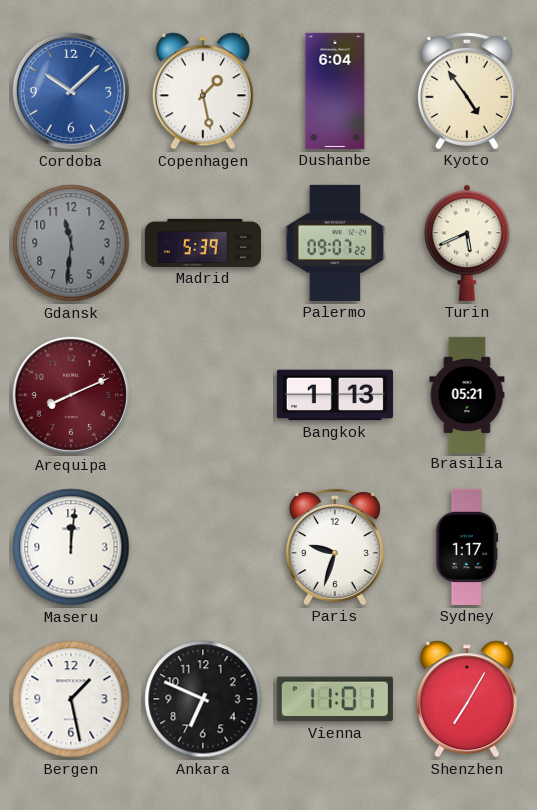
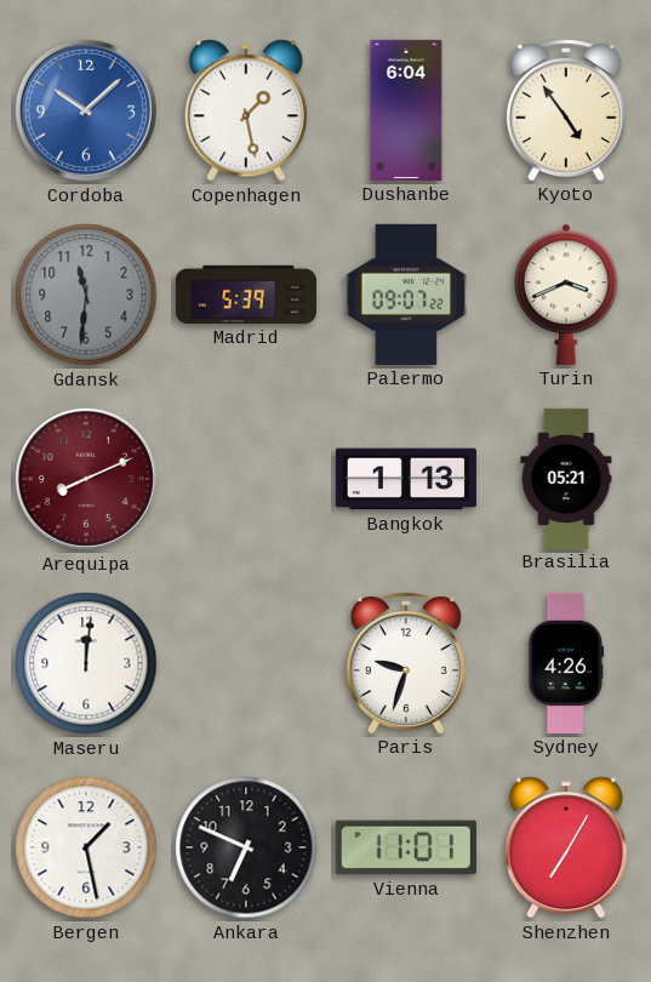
Turin: 5:41 -> 3:41
Sydney: 1:17 -> 4:26
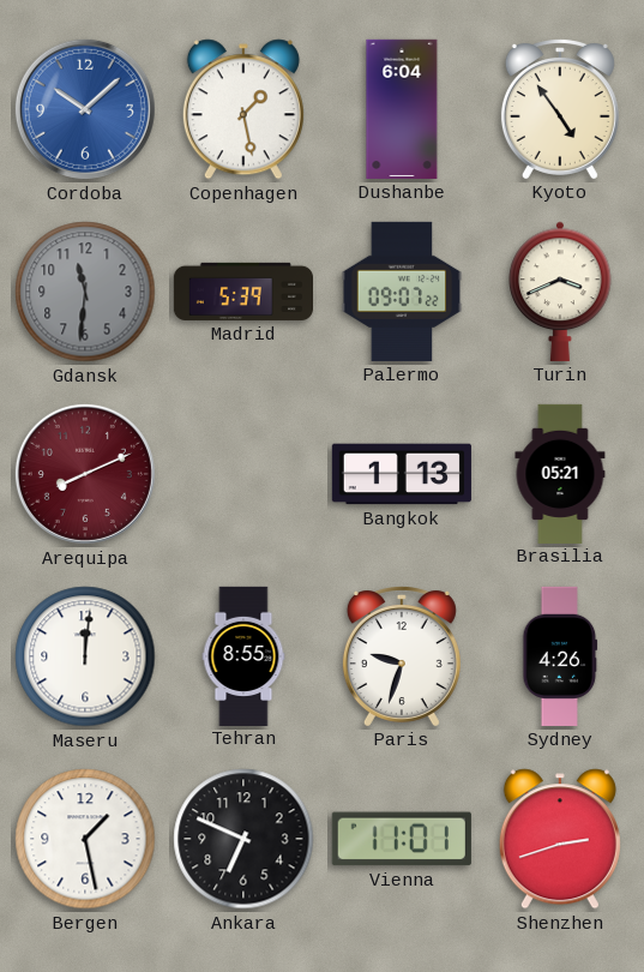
Tehran: none -> 8:55
Shenzhen: 7:05 -> 2:42
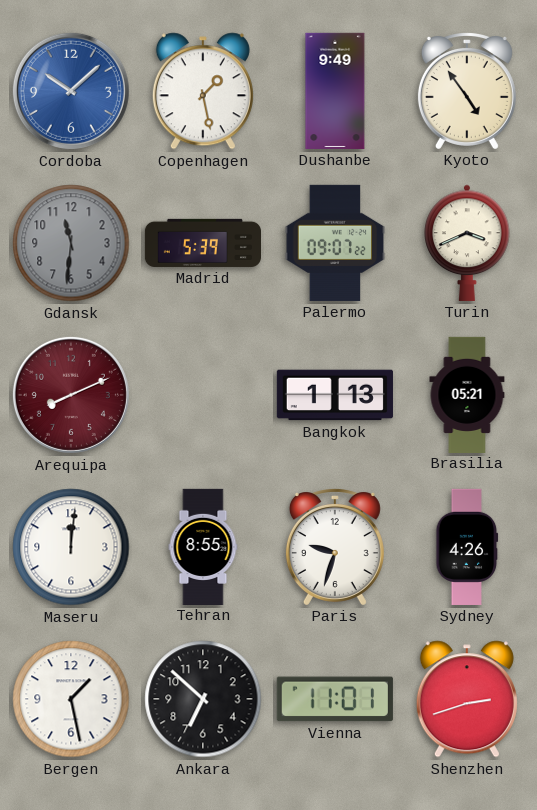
Dushanbe: 6:04 -> 9:49
Ankara: 6:49 -> 6:52
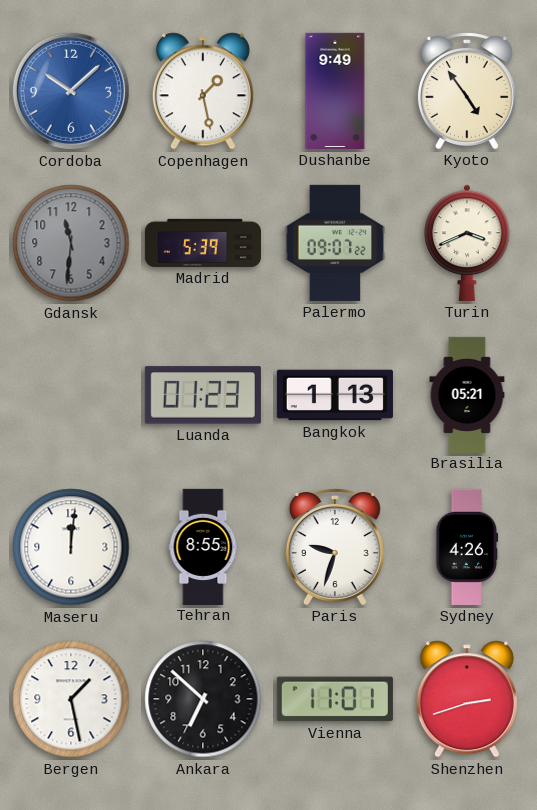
Arequipa: 8:11 -> none
Luanda: none -> 01:23
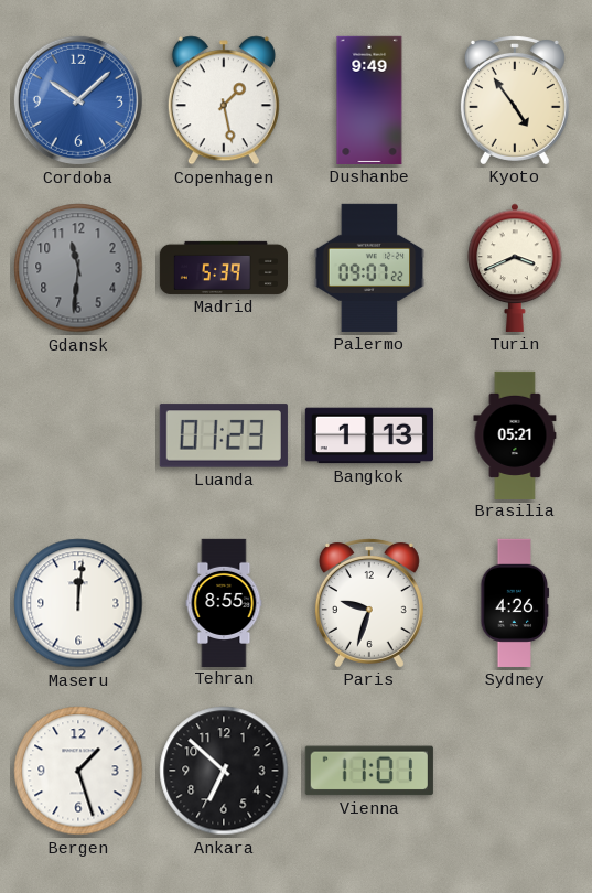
Bergen: 1:28 -> 1:27
Shenzhen: 2:42 -> none
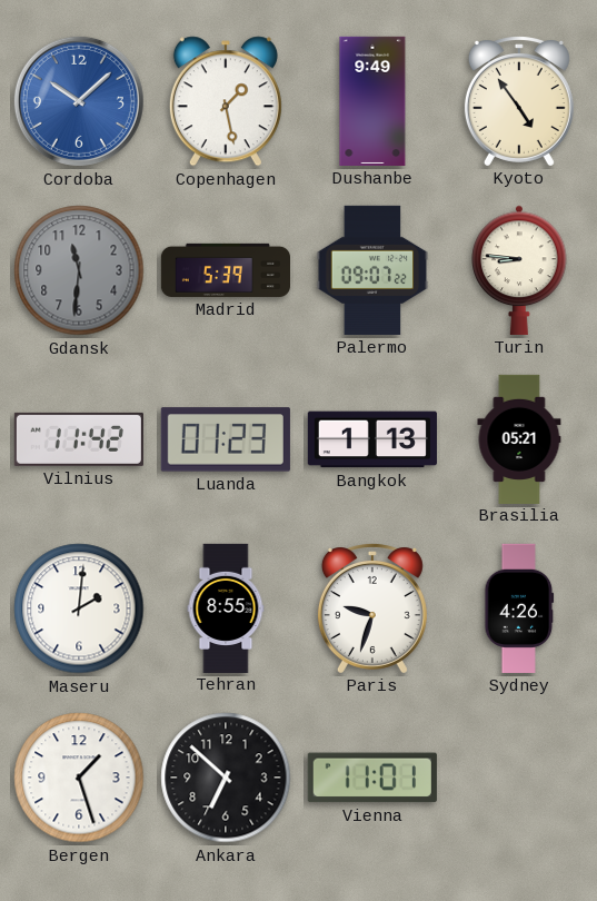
Turin: 3:41 -> 8:46
Vilnius: none -> 11:42
Maseru: 12:01 -> 2:01
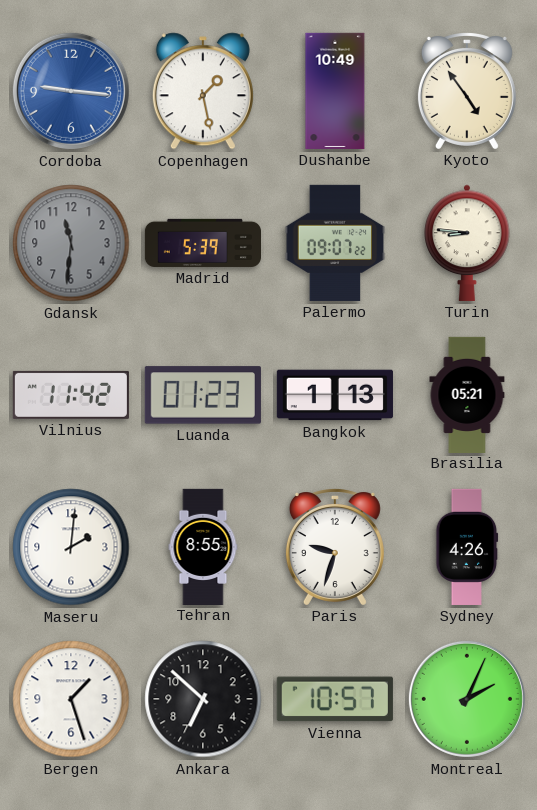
Cordoba: 10:08 -> 9:16
Dushanbe: 9:49 -> 10:49
Vienna: 11:01 -> 10:57
Montreal: none -> 2:04
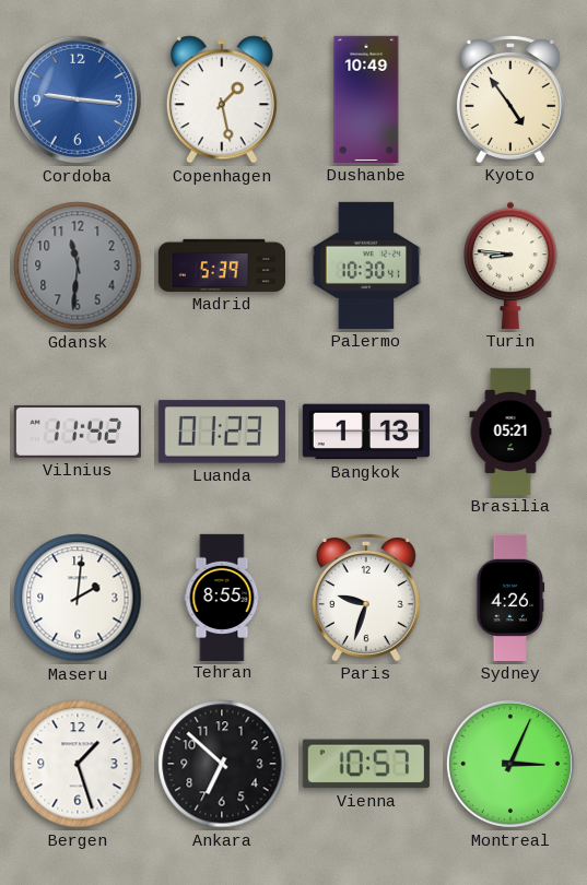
Palermo: 09:07 -> 10:30
Montreal: 2:04 -> 3:04
